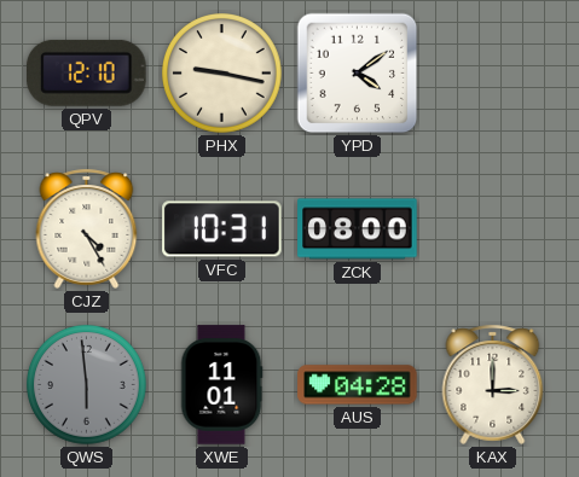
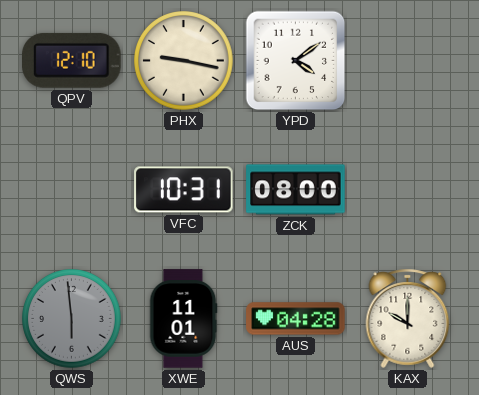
CJZ: 4:25 -> none
KAX: 3:00 -> 10:00
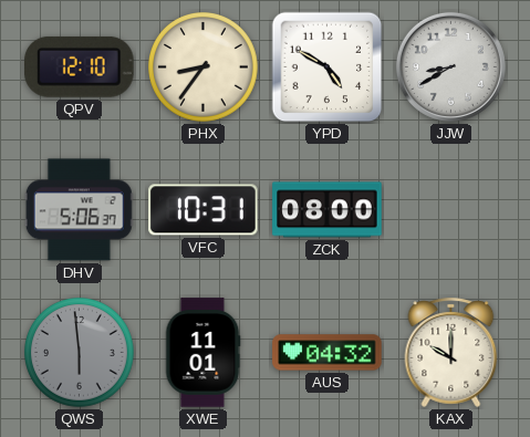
PHX: 9:17 -> 8:36
YPD: 4:09 -> 4:50
JJW: none -> 8:40
DHV: none -> 5:06
AUS: 04:28 -> 04:32
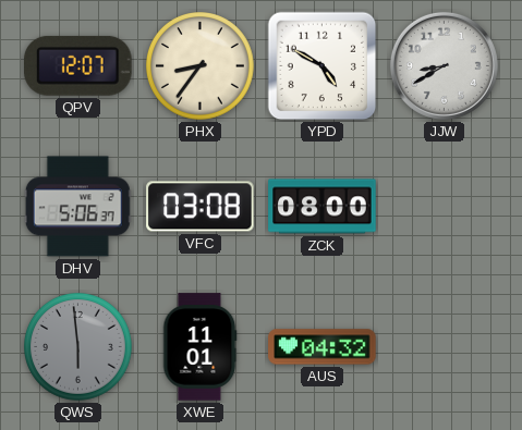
QPV: 12:10 -> 12:07
VFC: 10:31 -> 03:08
KAX: 10:00 -> none
